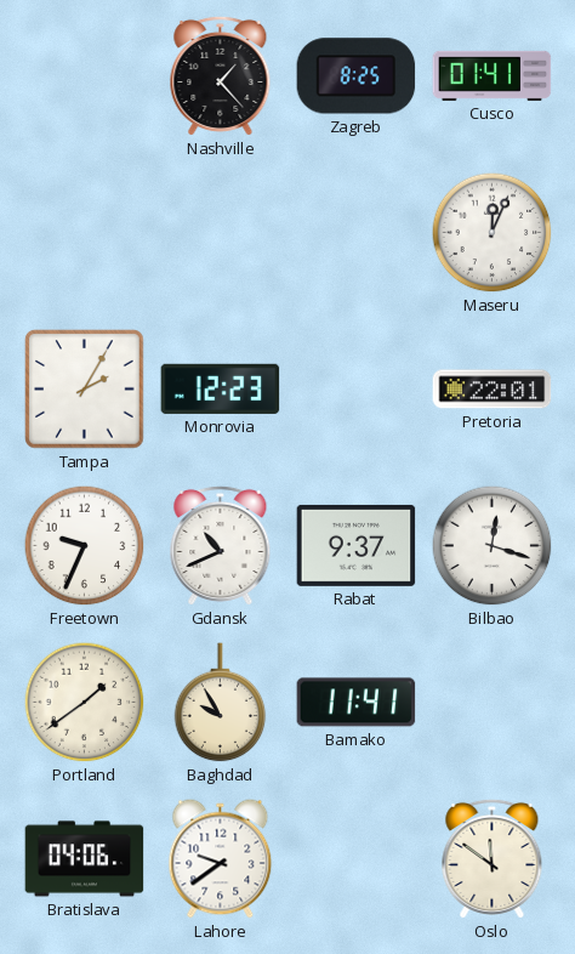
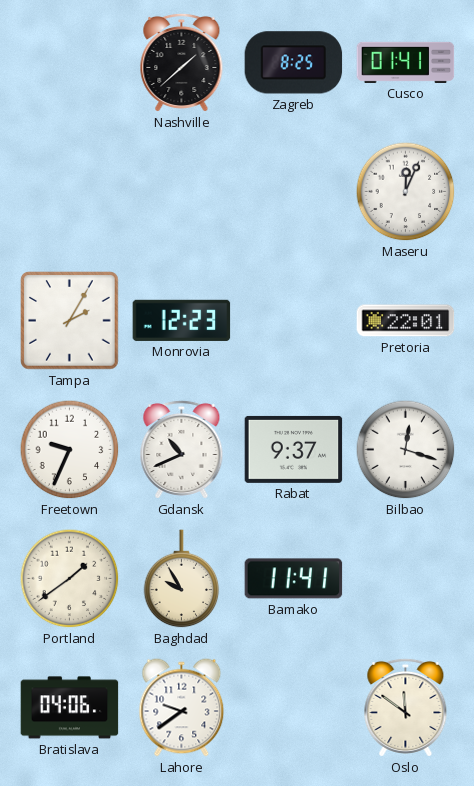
Nashville: 1:23 -> 1:38
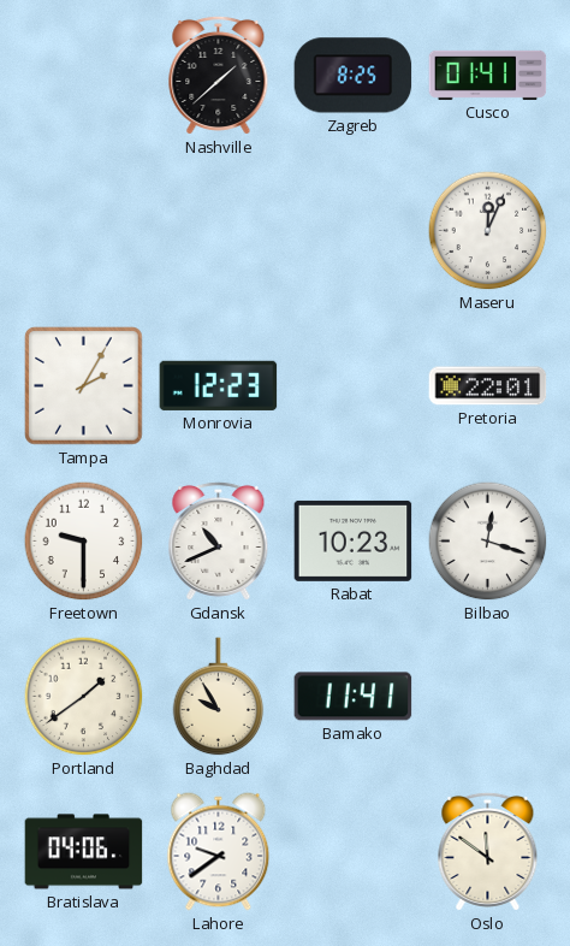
Freetown: 9:34 -> 9:30
Rabat: 9:37 -> 10:23
